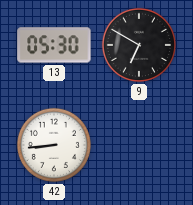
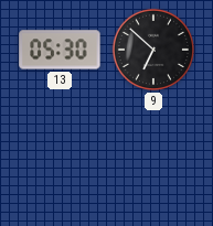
9: 6:50 -> 6:52
42: 8:44 -> none
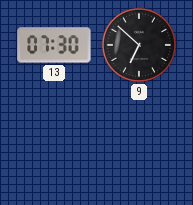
13: 05:30 -> 07:30
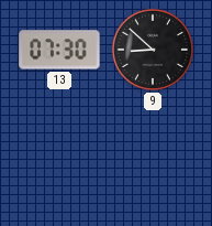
9: 6:52 -> 8:52
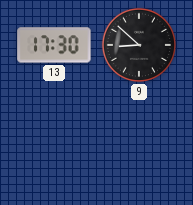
13: 07:30 -> 17:30
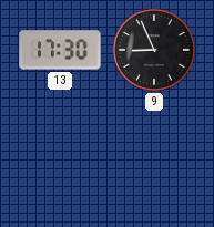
9: 8:52 -> 8:56
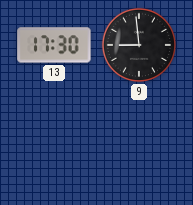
9: 8:56 -> 8:59
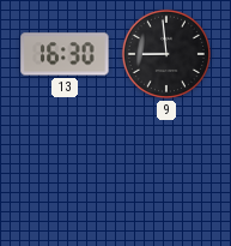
13: 17:30 -> 16:30
